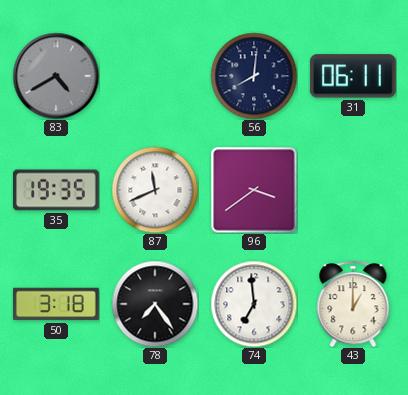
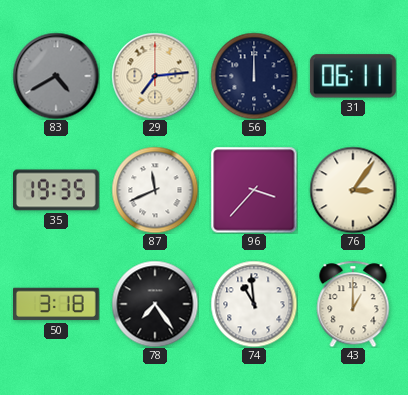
29: none -> 7:14
56: 8:01 -> 12:00
96: 3:39 -> 3:37
76: none -> 3:06
74: 6:59 -> 10:59
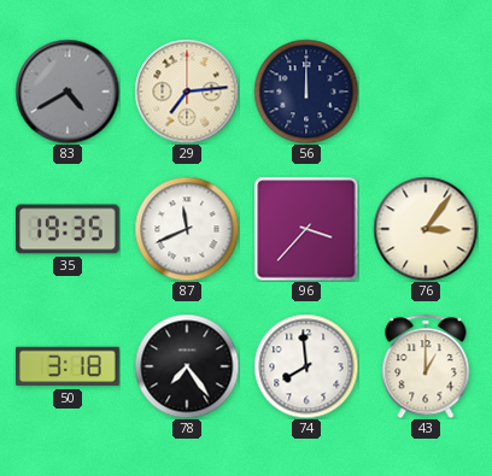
31: 06:11 -> none
74: 10:59 -> 7:59
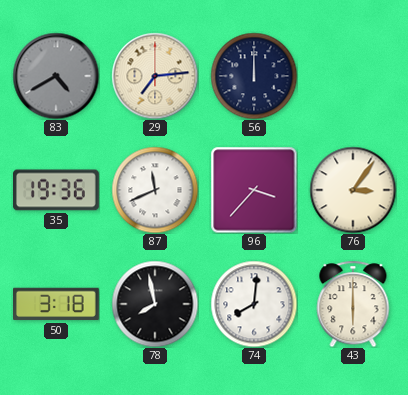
35: 19:35 -> 19:36
78: 7:24 -> 7:58
74: 7:59 -> 8:01
43: 1:00 -> 6:00
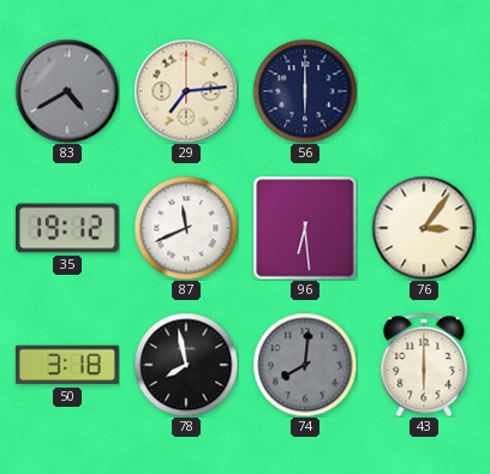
56: 12:00 -> 6:00
35: 19:36 -> 19:12
96: 3:37 -> 6:29
74 dial: white -> grey
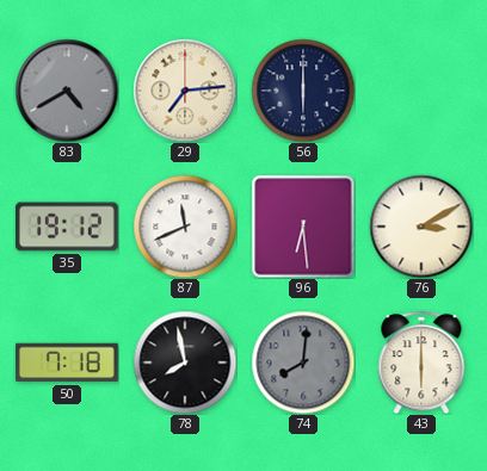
76: 3:06 -> 3:10
50: 3:18 -> 7:18
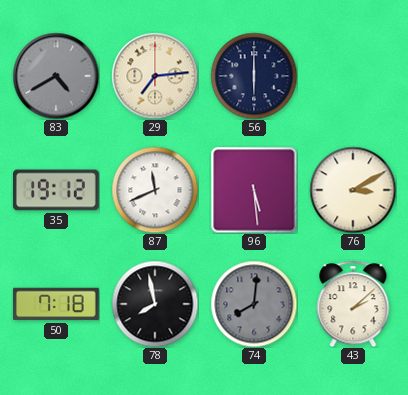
96: 6:29 -> 5:29
43: 6:00 -> 2:08
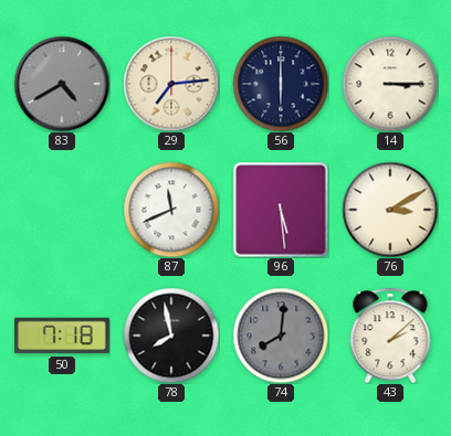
14: none -> 3:15
35: 19:12 -> none
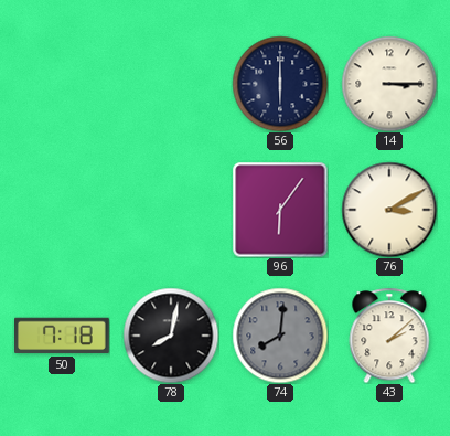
83: 4:40 -> none
29: 7:14 -> none
87: 11:41 -> none
96: 5:29 -> 6:06
78: 7:58 -> 8:02
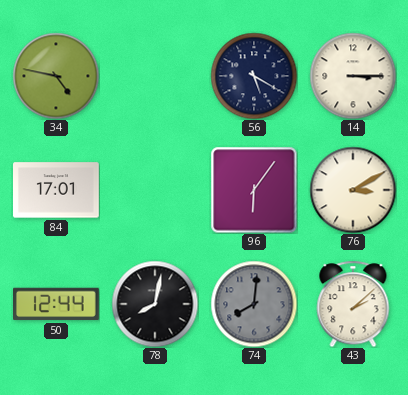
34: none -> 4:47
56: 6:00 -> 5:20
84: none -> 17:01
50: 7:18 -> 12:44
